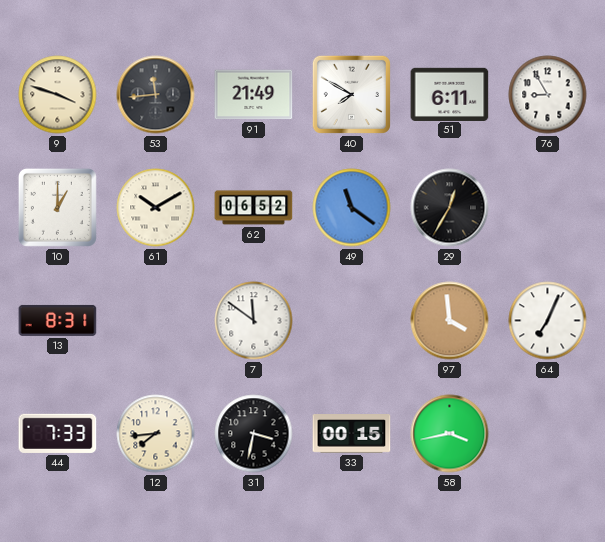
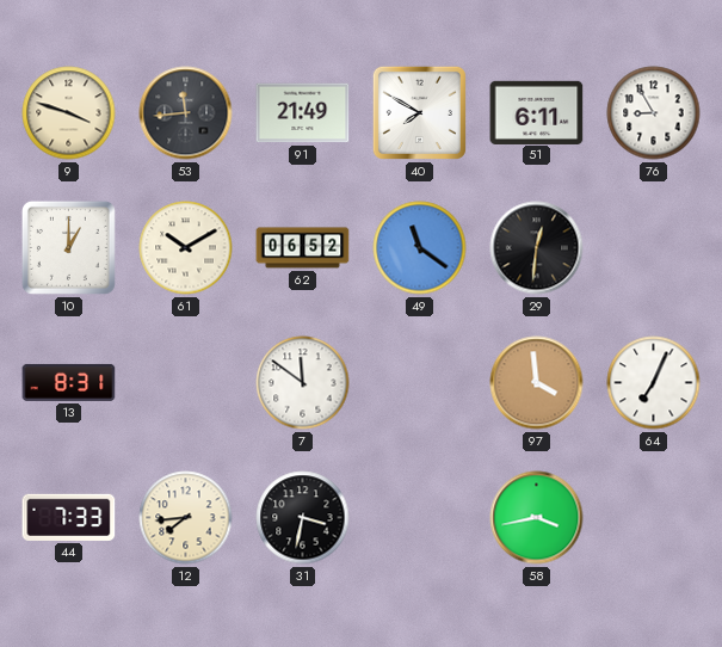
29: 12:35 -> 12:31
33: 00:15 -> none
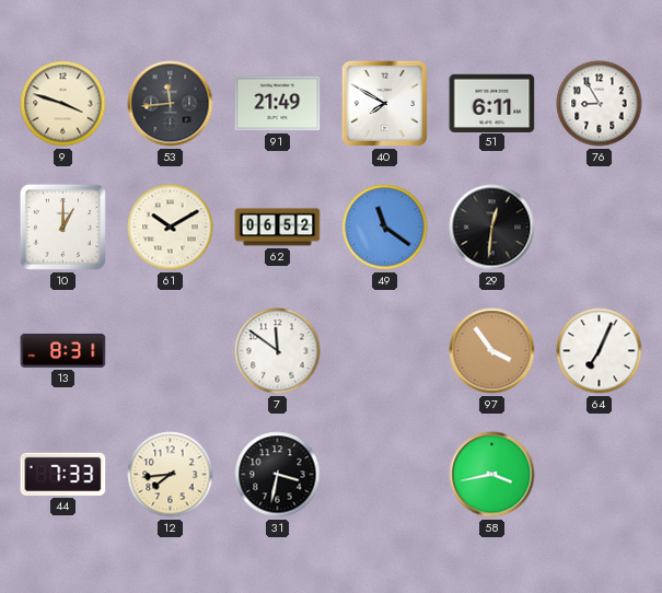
97: 3:59 -> 3:54
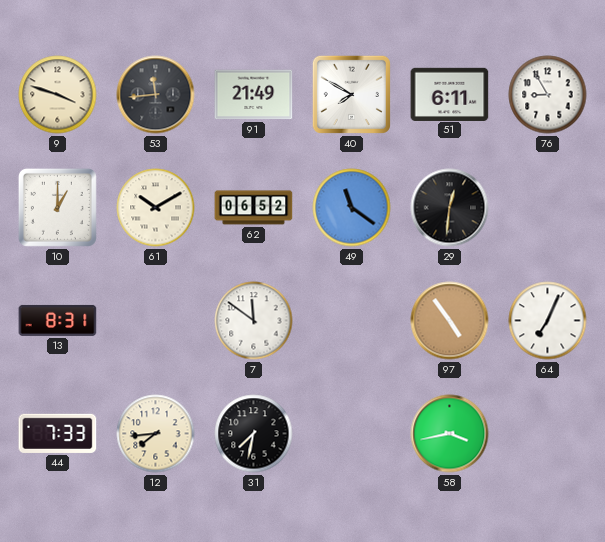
97: 3:54 -> 4:54
31: 3:32 -> 7:32
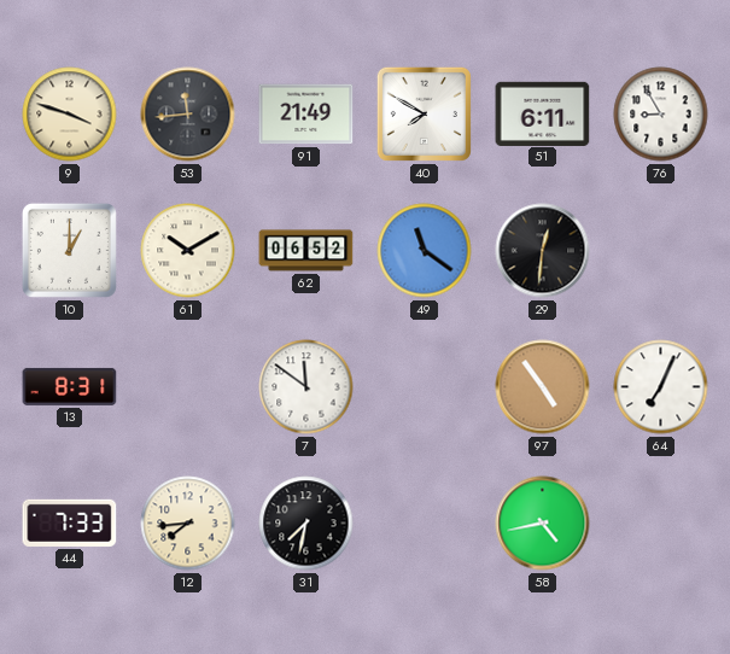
58: 3:43 -> 4:43
